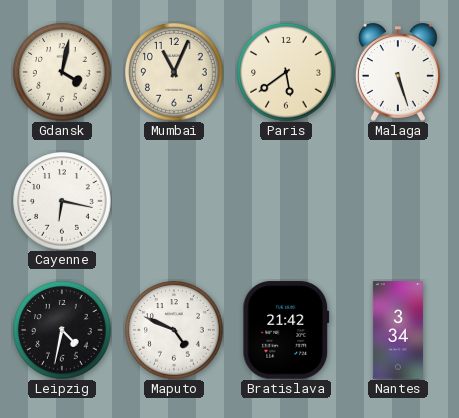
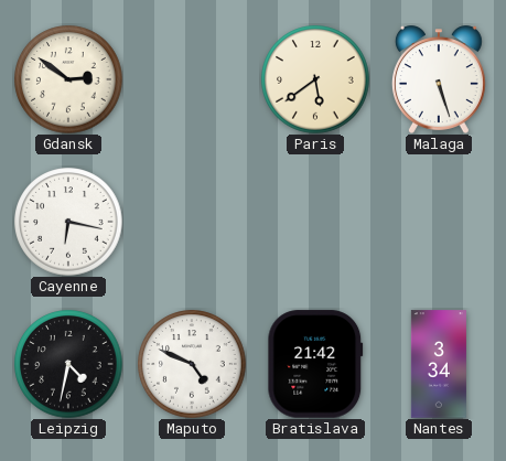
Gdansk: 4:02 -> 2:51
Mumbai: 11:04 -> none
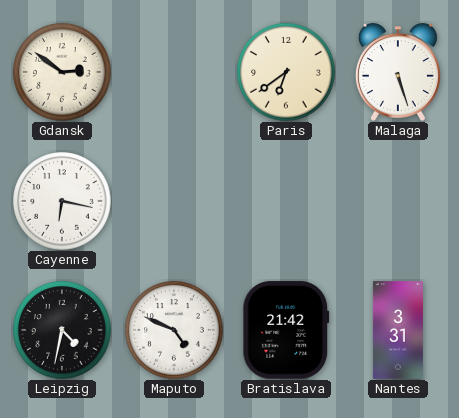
Paris: 5:39 -> 6:39
Nantes: 3:34 -> 3:31
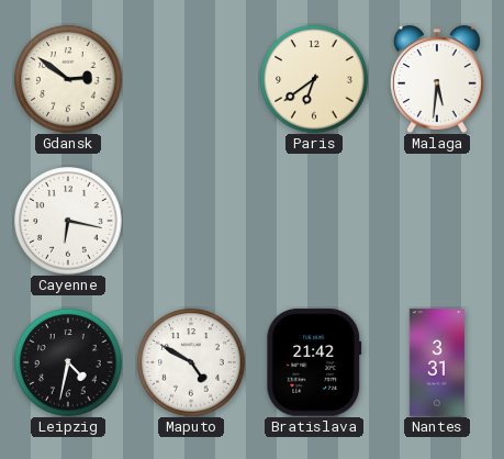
Malaga: 5:27 -> 5:31
Maputo: 4:49 -> 4:50
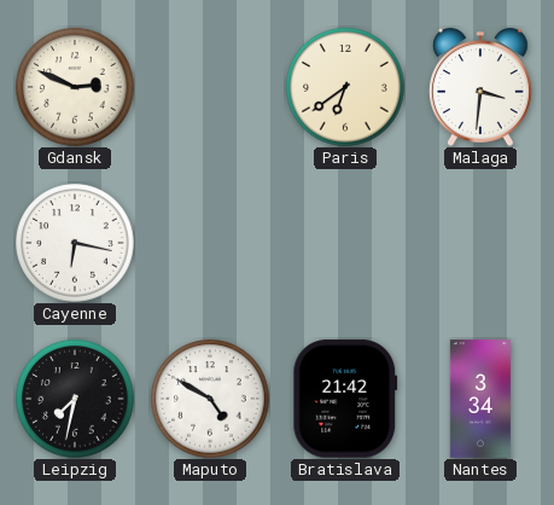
Gdansk: 2:51 -> 2:49
Malaga: 5:31 -> 3:31
Leipzig: 4:32 -> 7:32
Nantes: 3:31 -> 3:34
